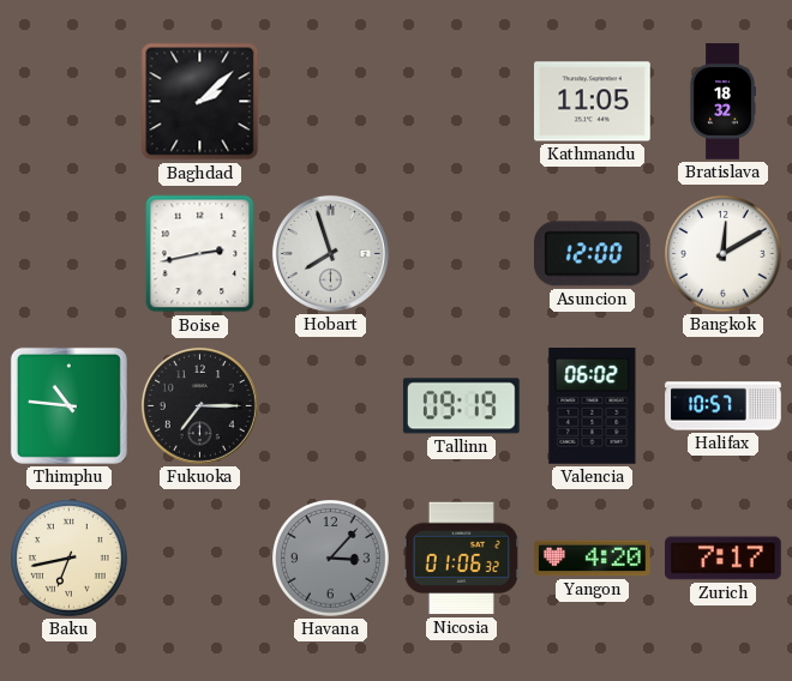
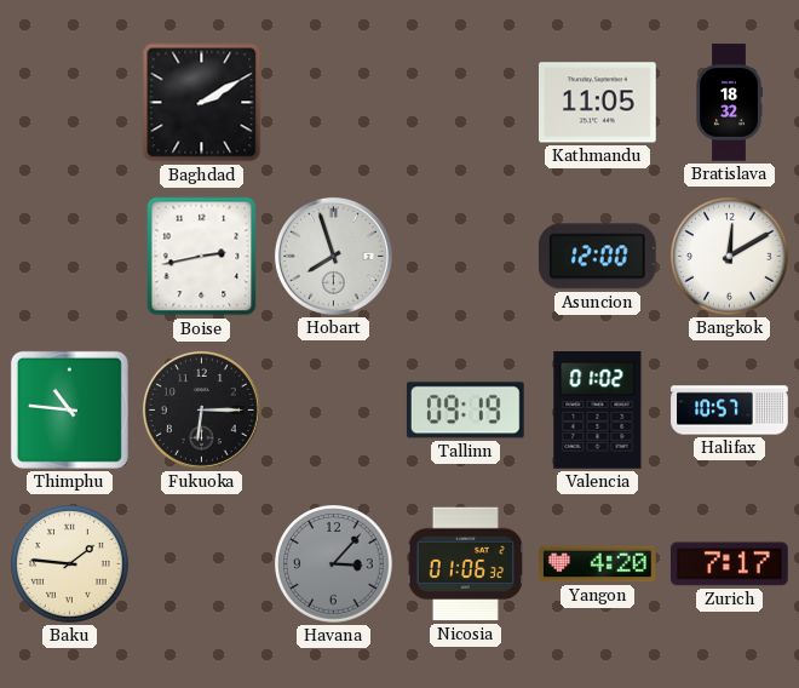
Baghdad: 2:08 -> 2:10
Fukuoka: 7:15 -> 6:15
Valencia: 06:02 -> 01:02
Baku: 6:43 -> 1:46
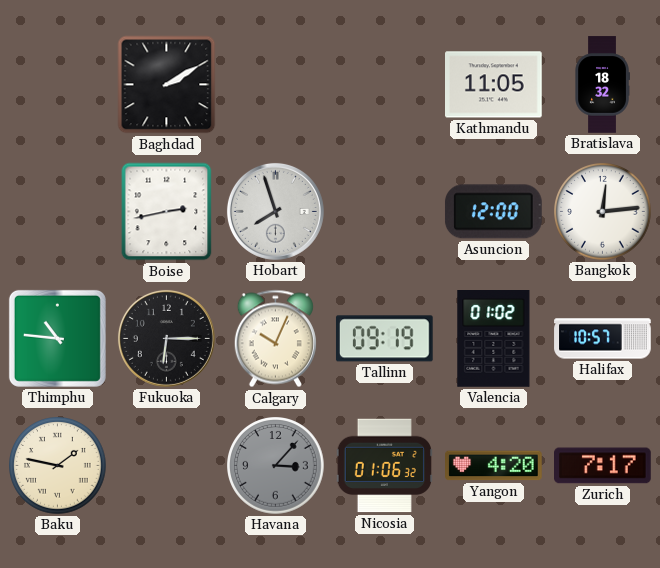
Bangkok: 12:10 -> 12:14
Calgary: none -> 10:04
Baku: 1:46 -> 1:47
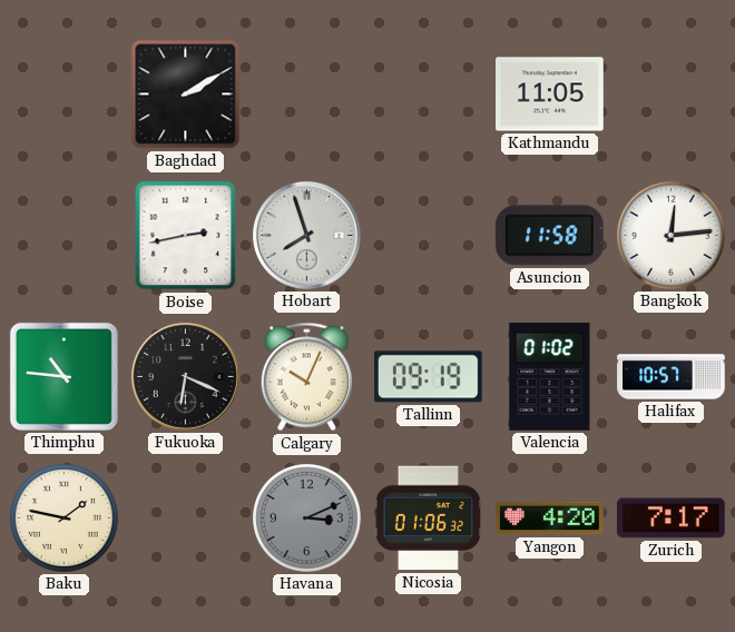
Bratislava: 18:32 -> none
Asuncion: 12:00 -> 11:58
Fukuoka: 6:15 -> 6:19
Havana: 3:07 -> 3:11
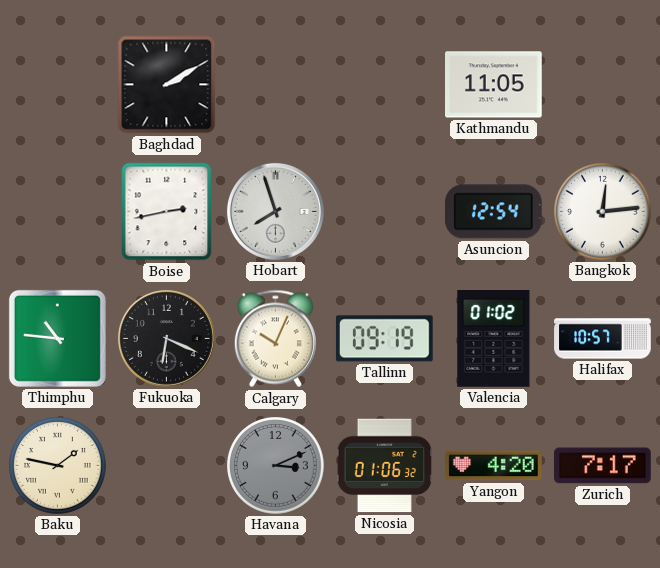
Asuncion: 11:58 -> 12:54
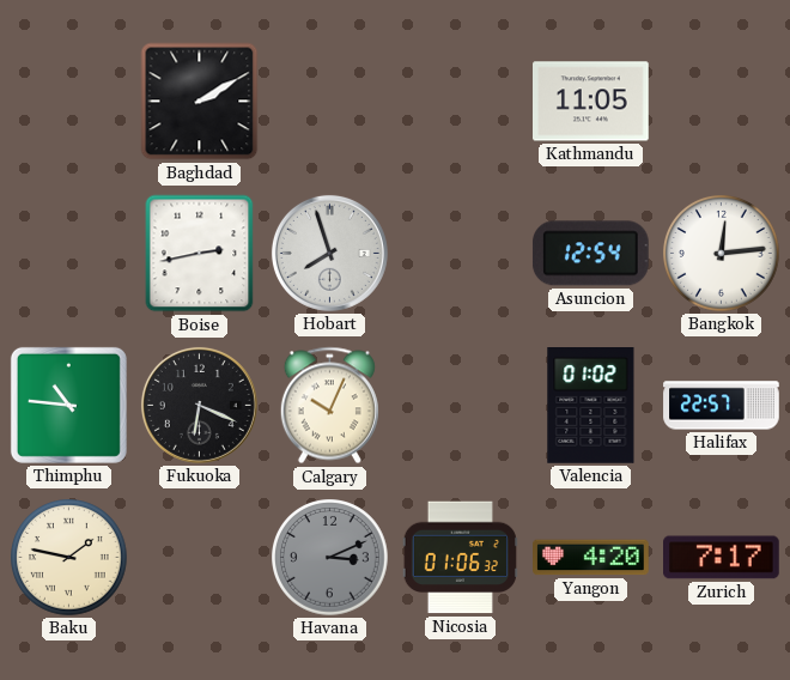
Tallinn: 09:19 -> none
Halifax: 10:57 -> 22:57
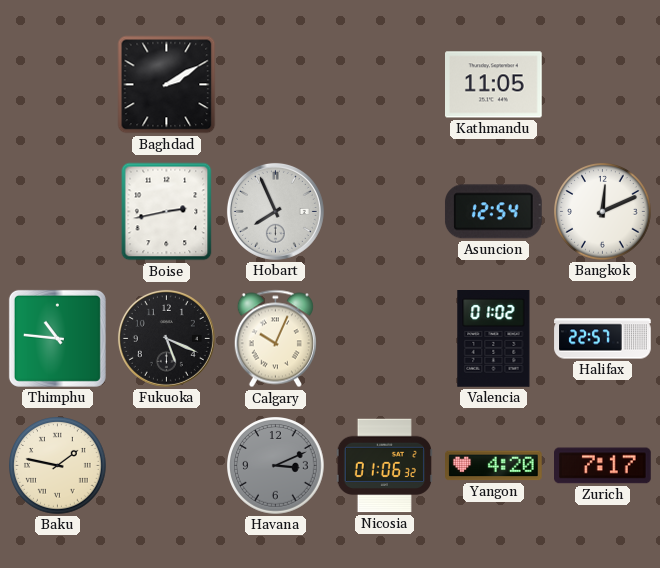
Hobart: 7:57 -> 7:56
Bangkok: 12:14 -> 12:11
Fukuoka: 6:19 -> 5:19
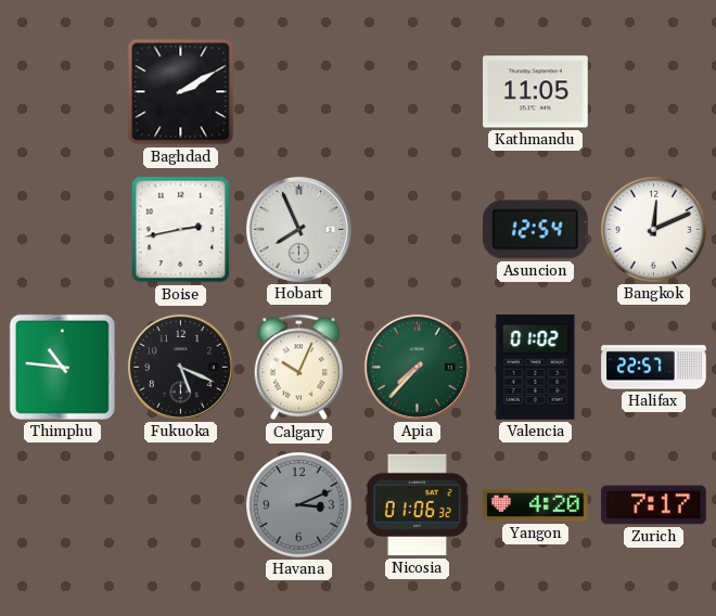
Apia: none -> 7:37
Baku: 1:47 -> none
